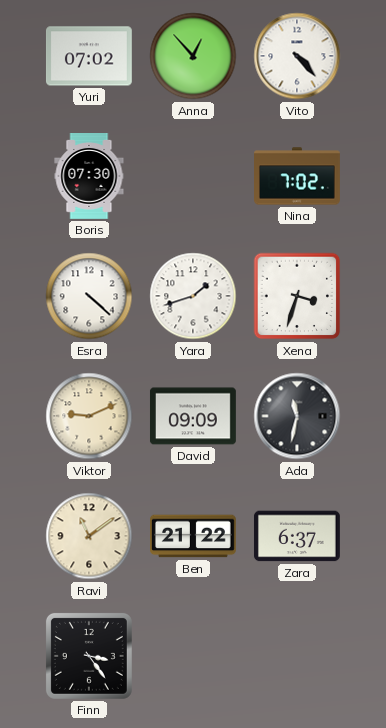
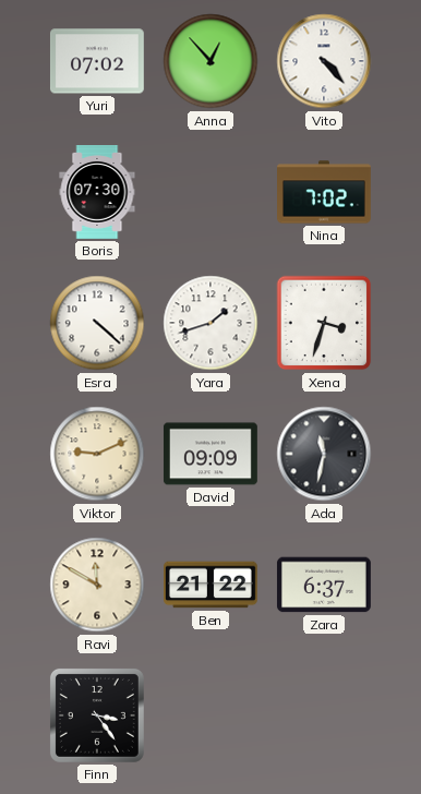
Ravi: 11:09 -> 11:50
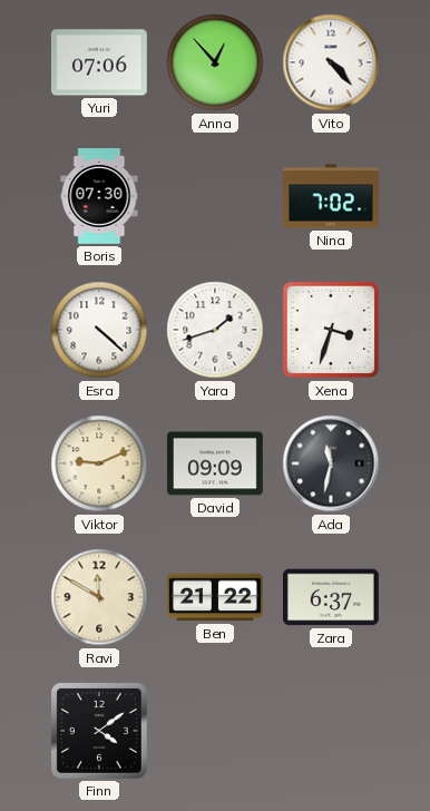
Yuri: 07:02 -> 07:06
Finn: 3:24 -> 4:09
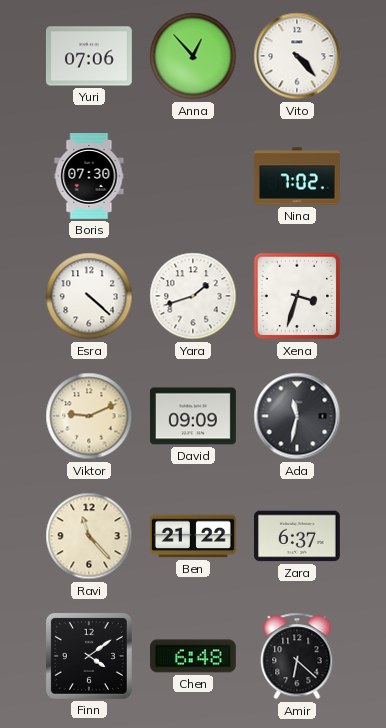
Ravi: 11:50 -> 11:23
Chen: none -> 6:48
Amir: none -> 6:22
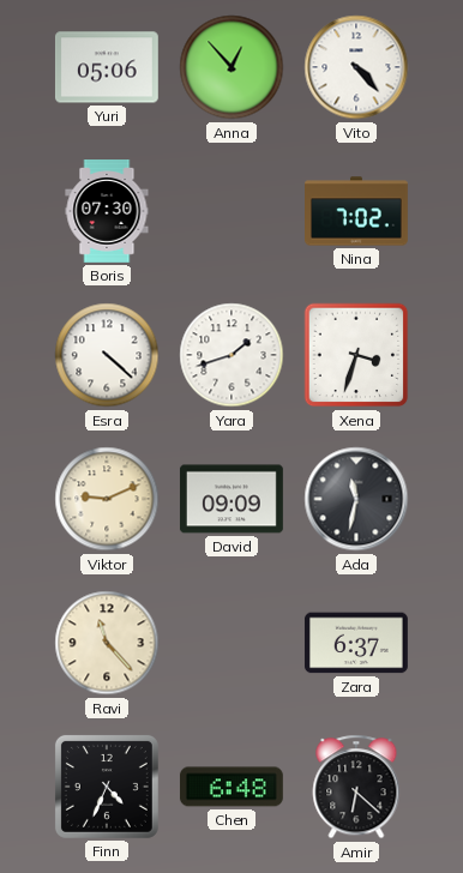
Yuri: 07:06 -> 05:06
Ben: 21:22 -> none
Finn: 4:09 -> 4:34
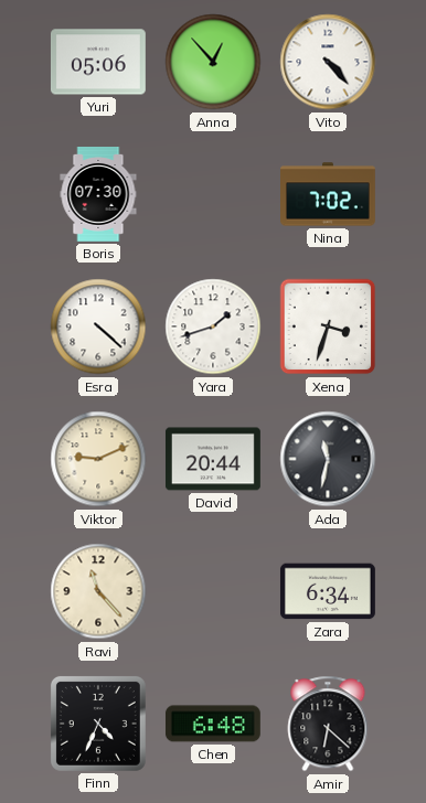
David: 09:09 -> 20:44
Zara: 6:37 -> 6:34
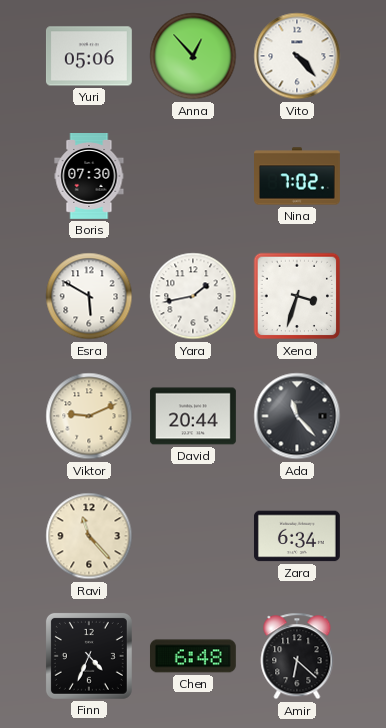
Esra: 4:22 -> 5:50
Yara: 1:42 -> 1:43
Ada: 11:32 -> 11:23
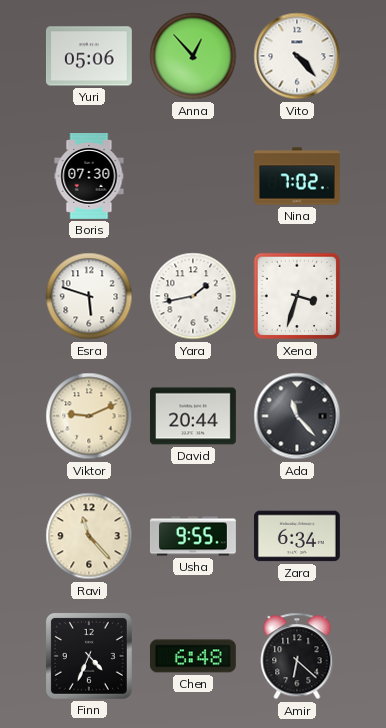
Esra: 5:50 -> 5:48
Usha: none -> 9:55
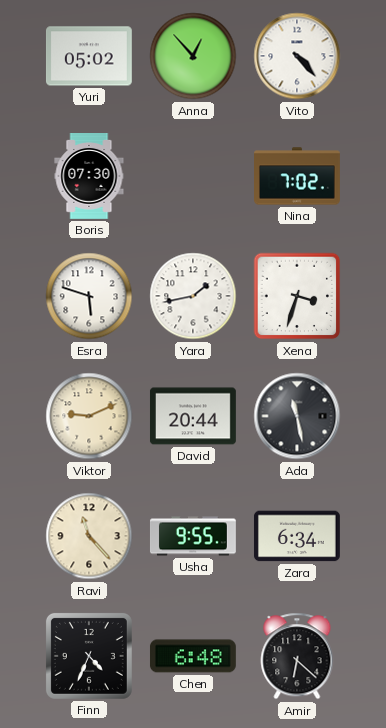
Yuri: 05:06 -> 05:02
Ada: 11:23 -> 11:28
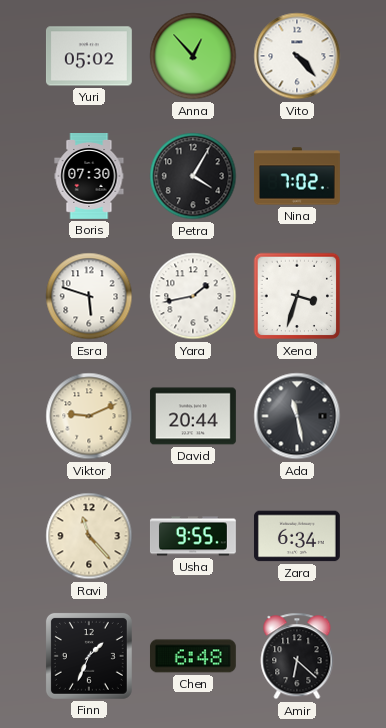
Petra: none -> 4:05
Finn: 4:34 -> 1:34
